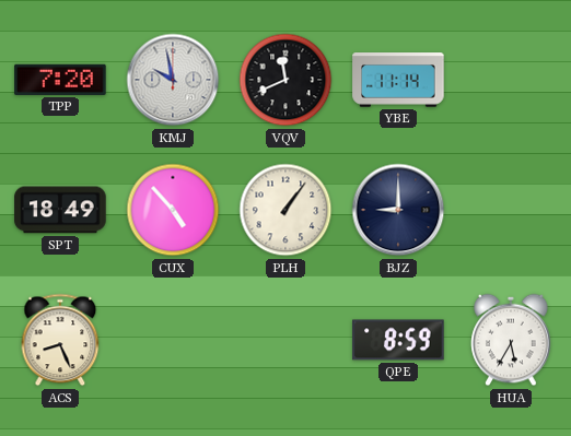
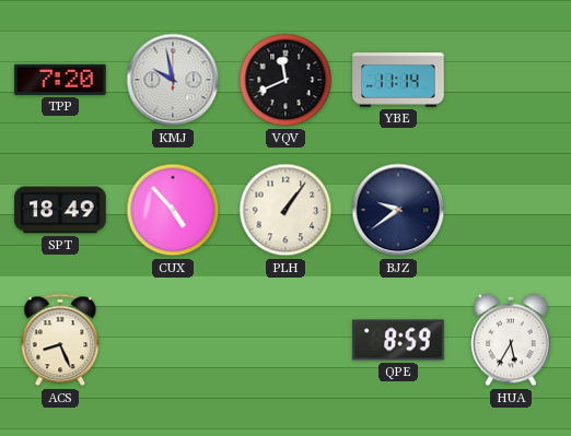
BJZ: 9:00 -> 9:39
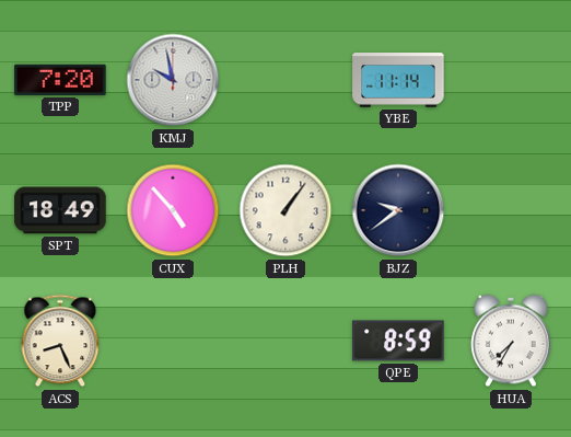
VQV: 11:41 -> none
HUA: 5:35 -> 7:35
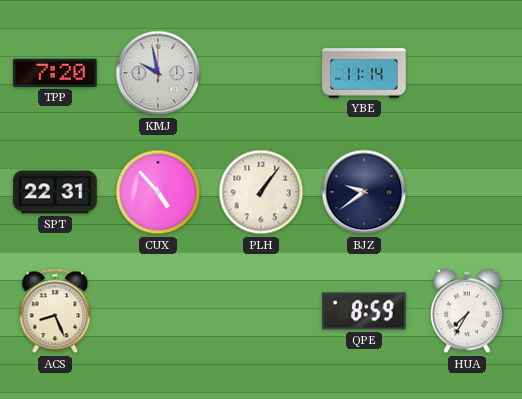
SPT: 18:49 -> 22:31
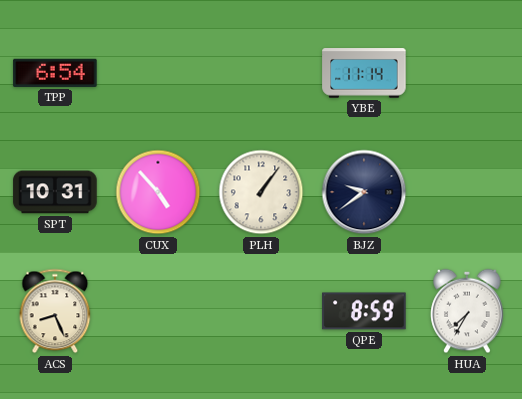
TPP: 7:20 -> 6:54
KMJ: 9:58 -> none
SPT: 22:31 -> 10:31
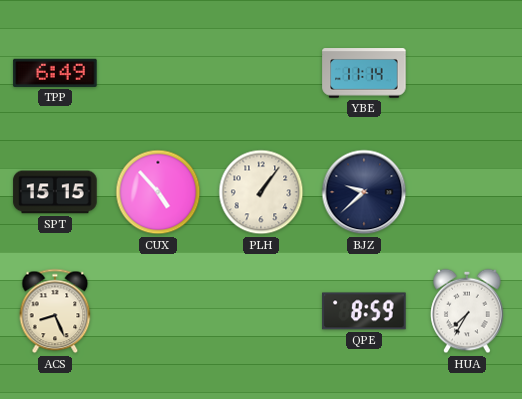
TPP: 6:54 -> 6:49
SPT: 10:31 -> 15:15
BJZ: 9:39 -> 9:38
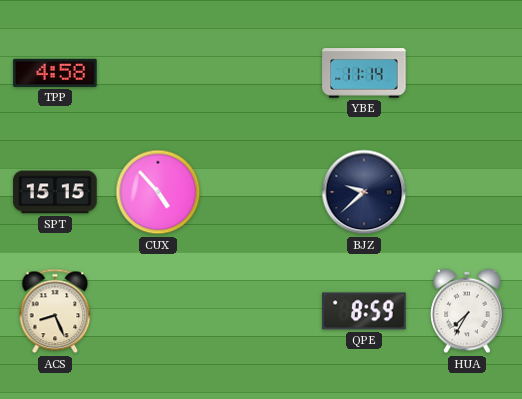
TPP: 6:49 -> 4:58
PLH: 1:06 -> none
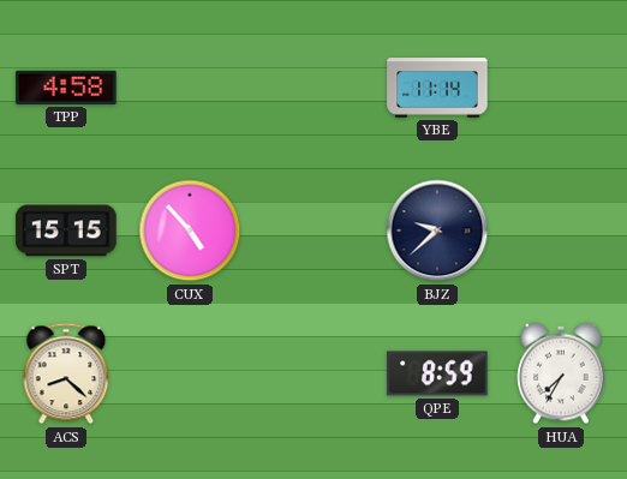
ACS: 8:26 -> 8:22
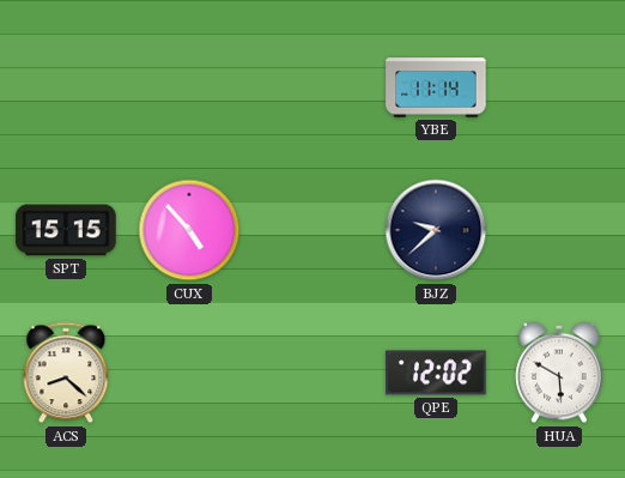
TPP: 4:58 -> none
QPE: 8:59 -> 12:02
HUA: 7:35 -> 5:50
